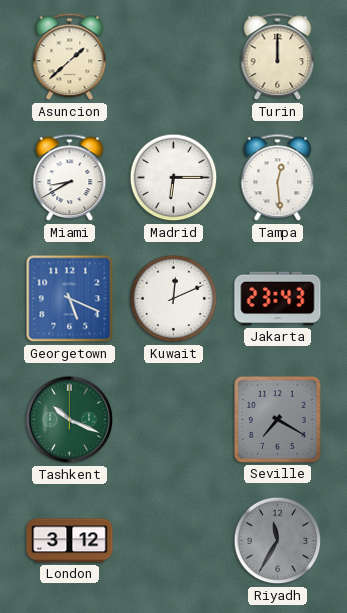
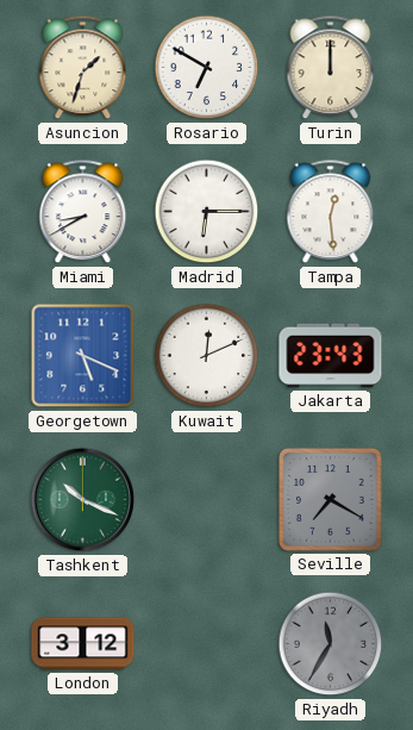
Asuncion: 1:38 -> 1:33
Rosario: none -> 6:50
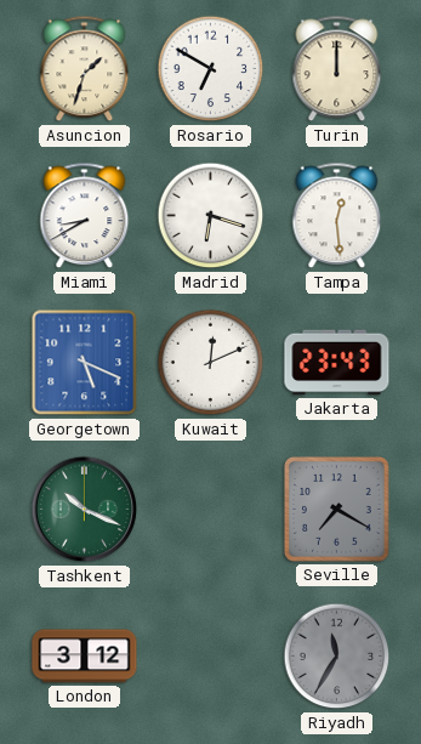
Madrid: 6:15 -> 6:18
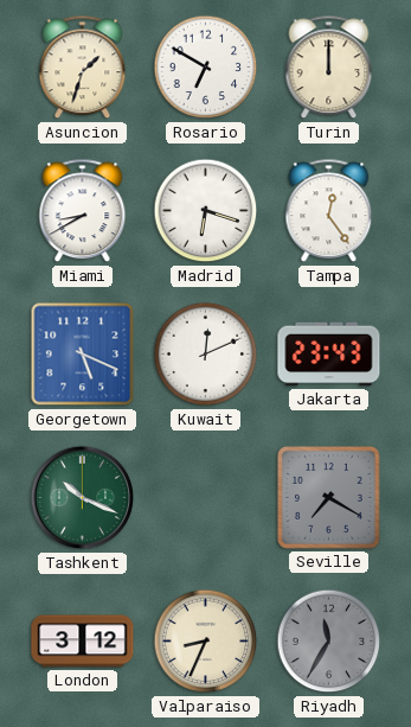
Tampa: 12:29 -> 12:24
Valparaiso: none -> 8:34
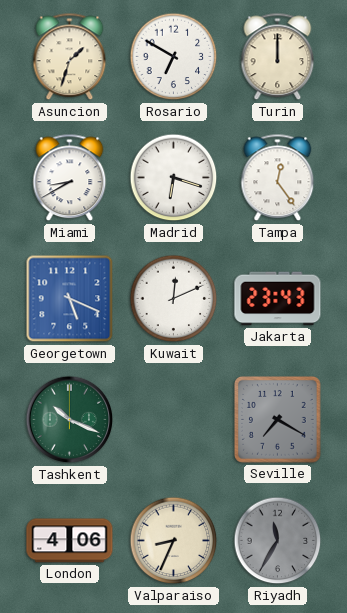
London: 3:12 -> 4:06
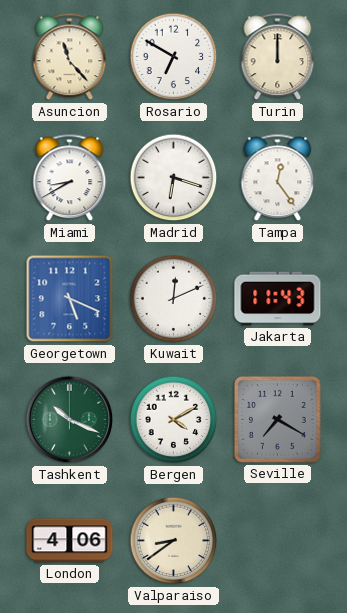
Asuncion: 1:33 -> 11:23
Jakarta: 23:43 -> 11:43
Bergen: none -> 4:10
Valparaiso: 8:34 -> 8:39
Riyadh: 11:35 -> none
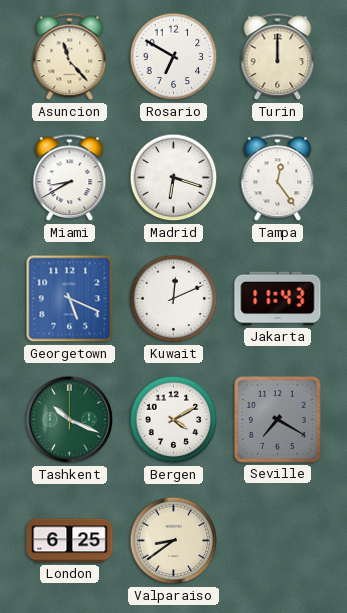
London: 4:06 -> 6:25
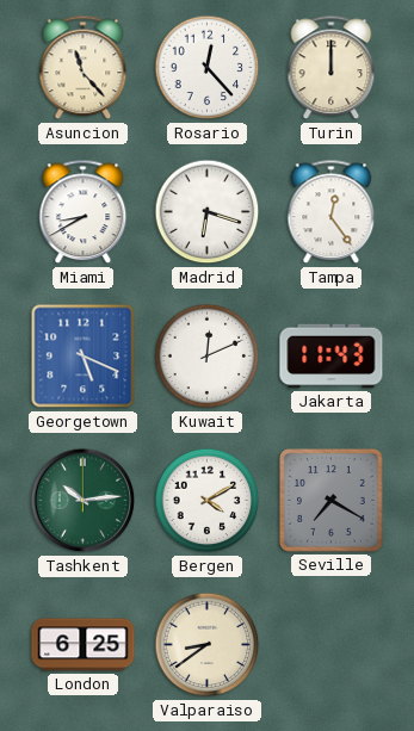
Rosario: 6:50 -> 12:23
Tashkent: 10:19 -> 10:14
